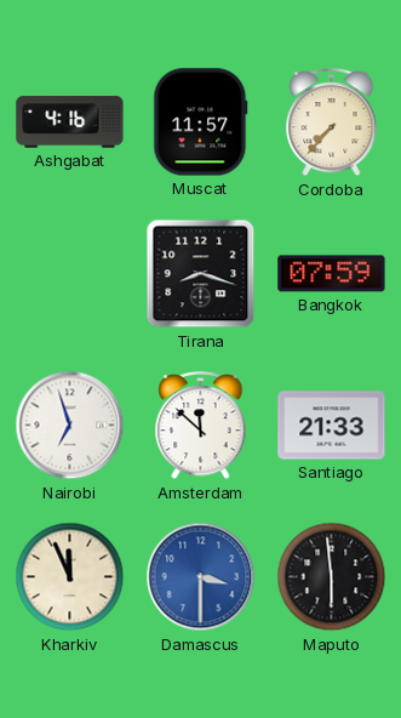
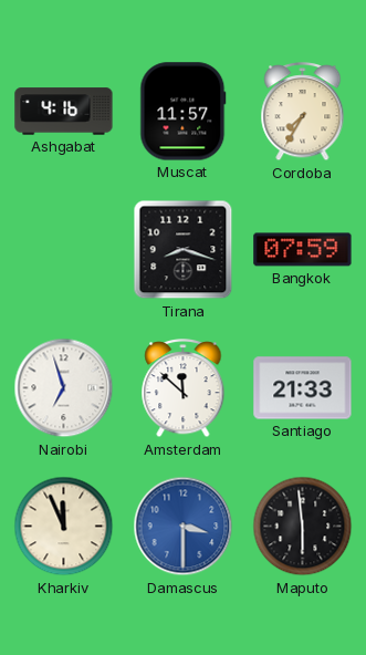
Cordoba: 7:37 -> 7:35
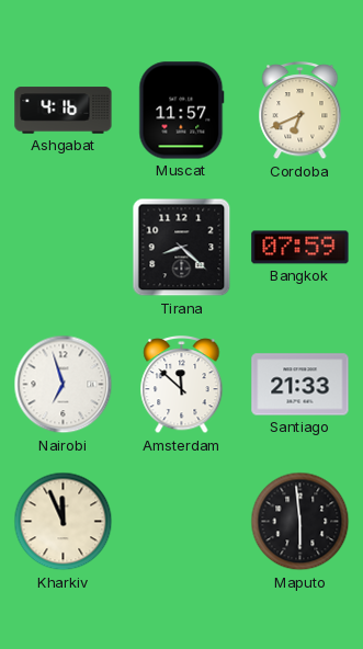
Cordoba: 7:35 -> 6:41
Tirana: 8:18 -> 8:22
Damascus: 3:30 -> none
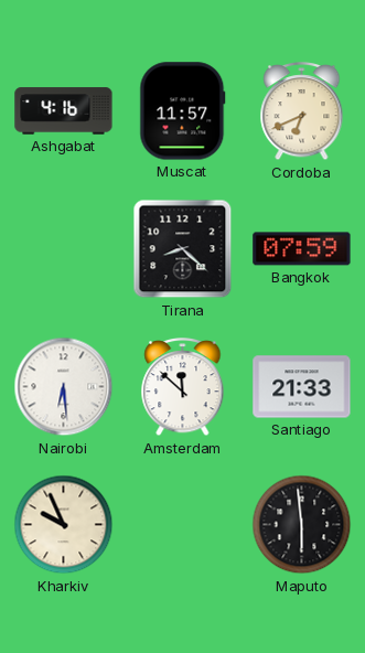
Nairobi: 6:57 -> 6:29
Kharkiv: 11:56 -> 9:56
